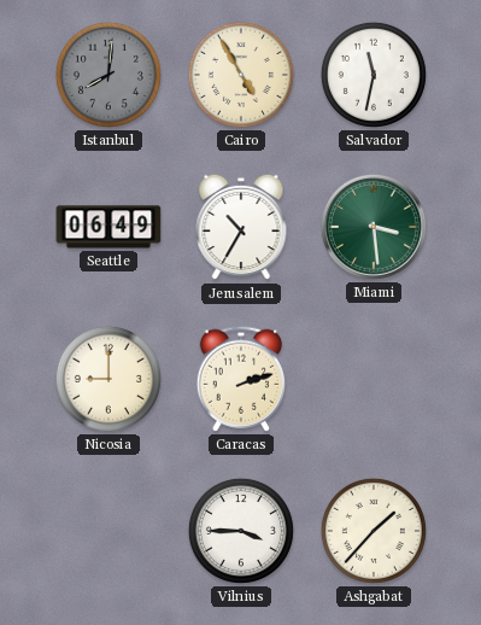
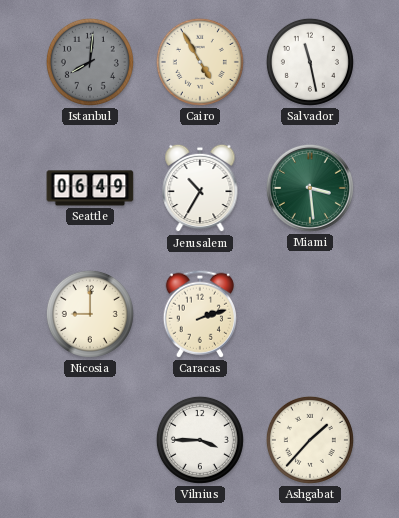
Salvador: 11:32 -> 11:28
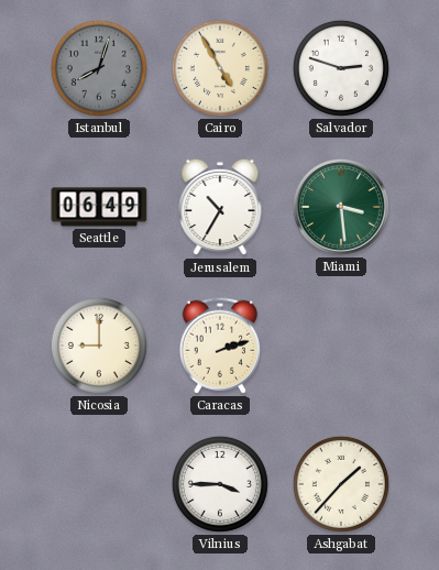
Istanbul: 8:01 -> 8:03
Salvador: 11:28 -> 2:48
